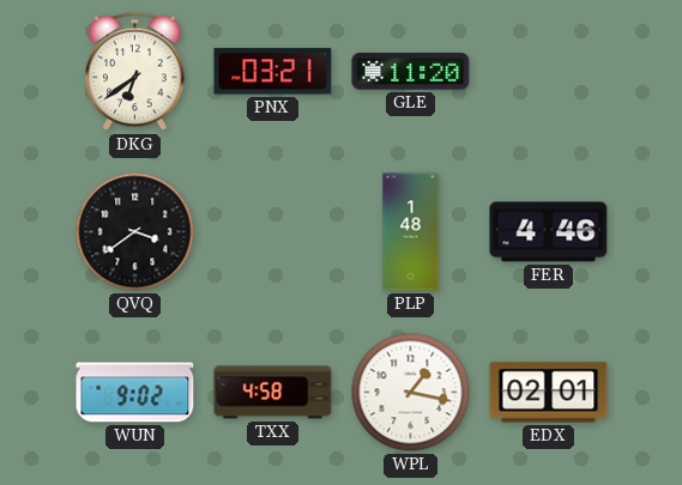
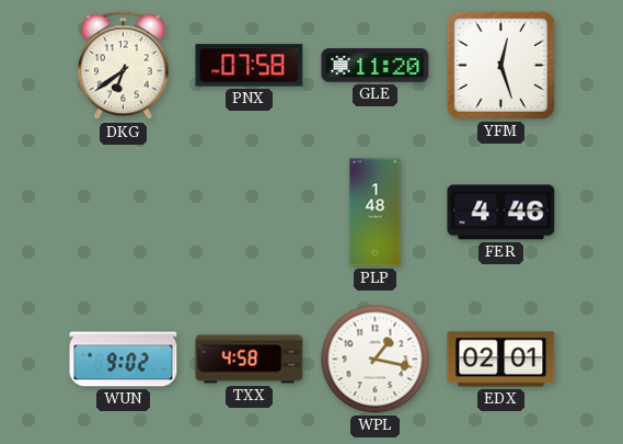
PNX: 03:21 -> 07:58
YFM: none -> 12:27
QVQ: 3:39 -> none
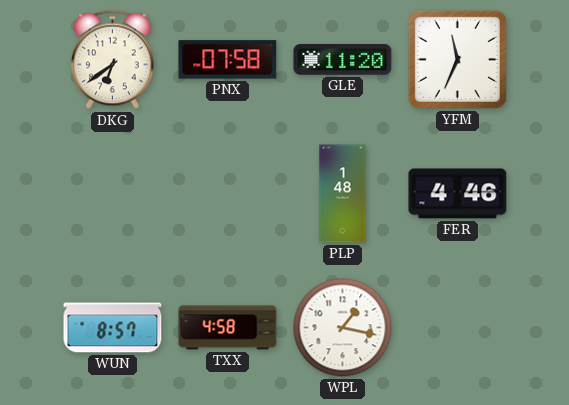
YFM: 12:27 -> 11:34
WUN: 9:02 -> 8:57
EDX: 02:01 -> none
